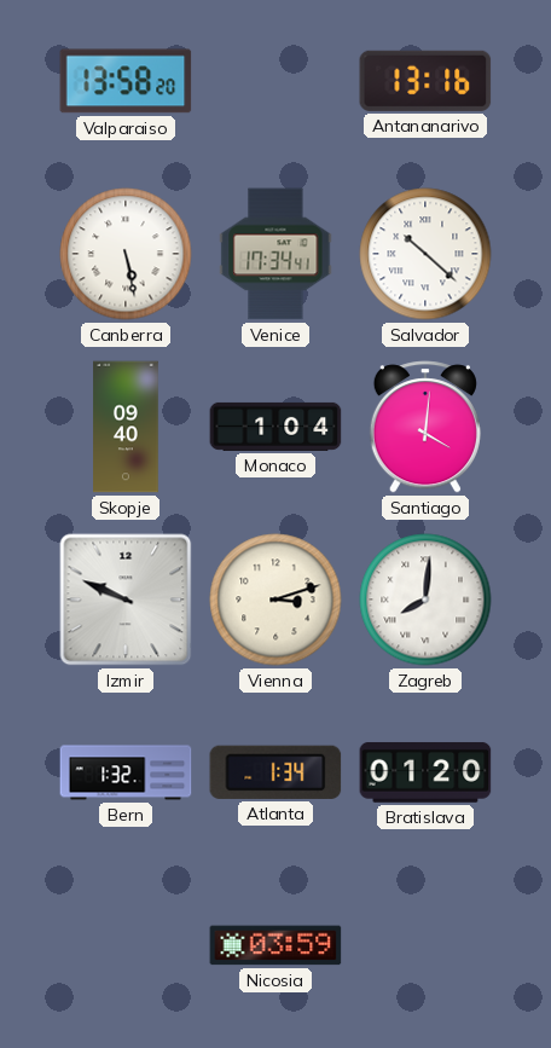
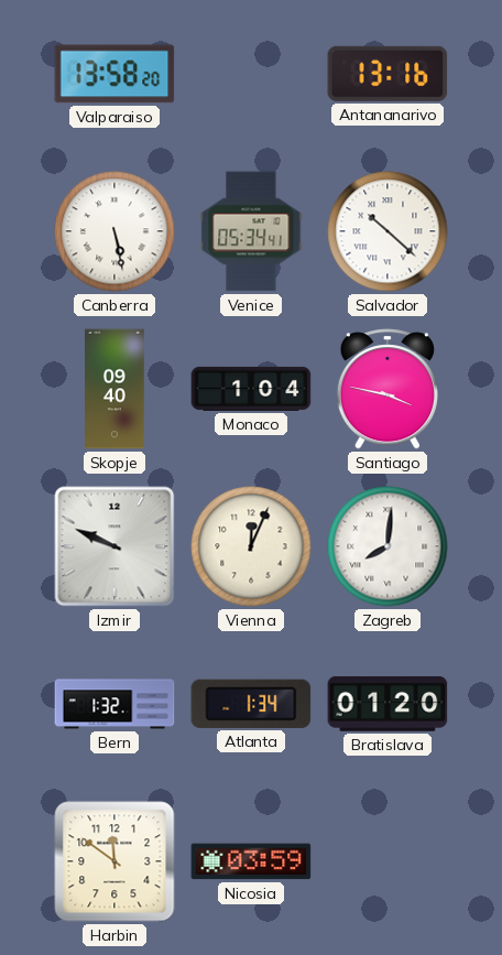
Venice: 17:34 -> 05:34
Santiago: 4:01 -> 3:47
Vienna: 3:12 -> 12:04
Harbin: none -> 11:51
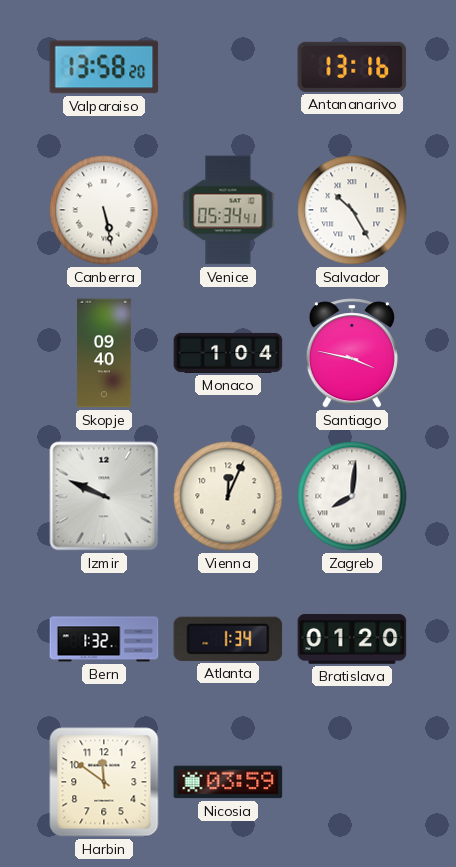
Salvador: 10:22 -> 10:25
